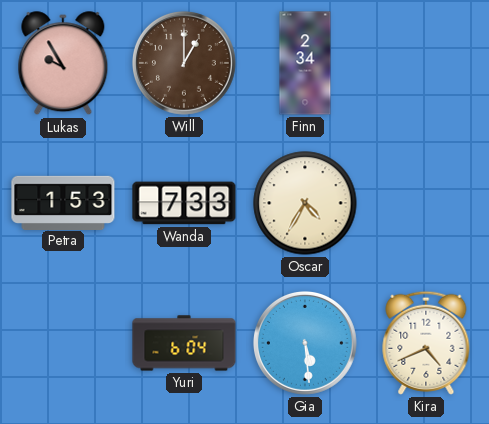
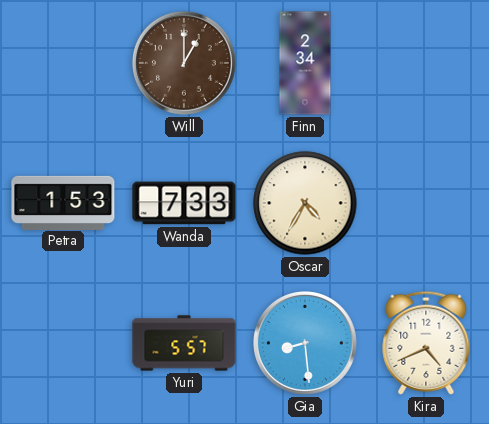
Lukas: 9:55 -> none
Yuri: 6:04 -> 5:57
Gia: 5:29 -> 8:29
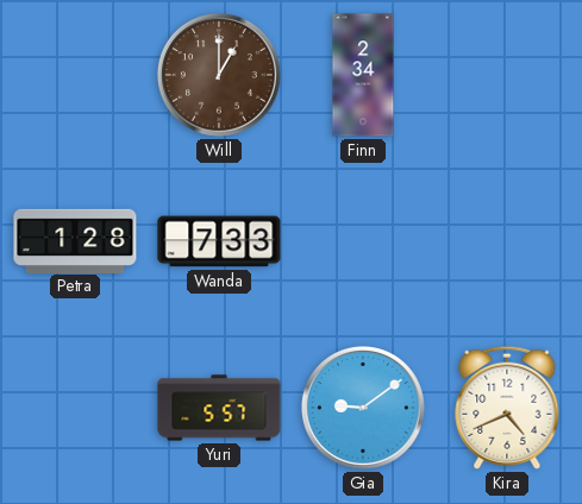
Petra: 1:53 -> 1:28
Oscar: 4:35 -> none
Gia: 8:29 -> 9:09
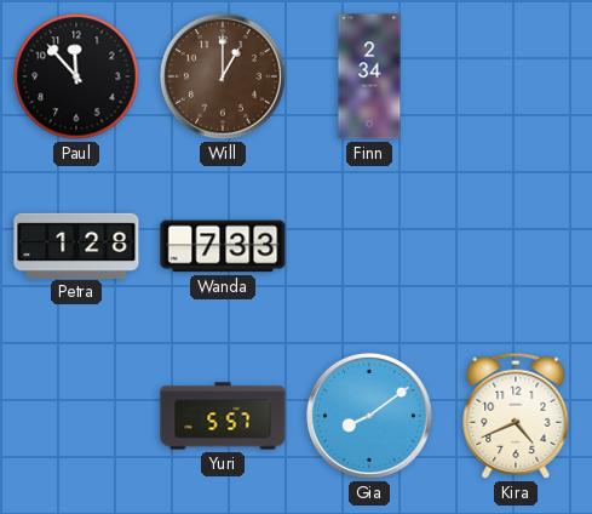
Paul: none -> 11:53
Gia: 9:09 -> 8:09
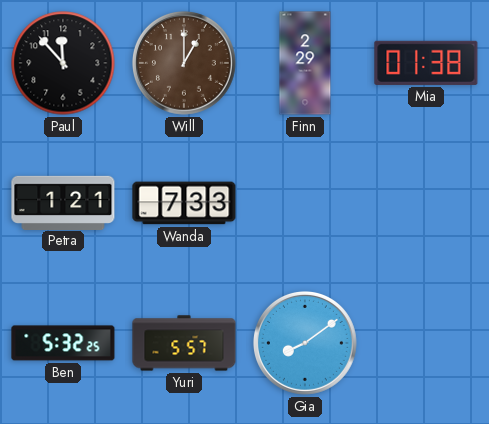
Finn: 2:34 -> 2:29
Mia: none -> 01:38
Petra: 1:28 -> 1:21
Ben: none -> 5:32
Kira: 4:41 -> none
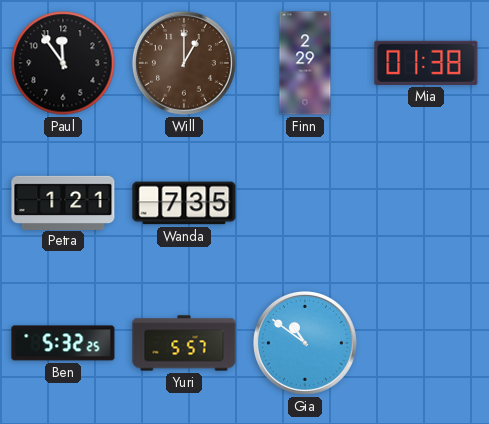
Paul: 11:53 -> 11:54
Wanda: 7:33 -> 7:35
Gia: 8:09 -> 10:51
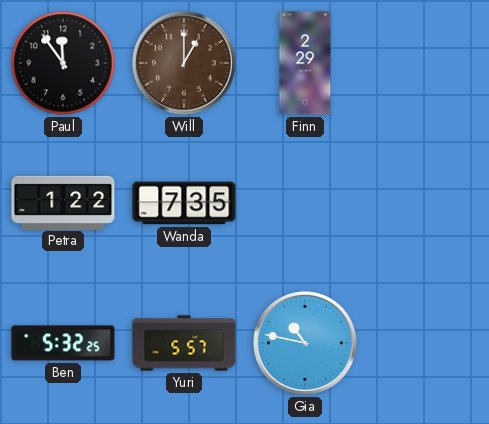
Mia: 01:38 -> none
Petra: 1:21 -> 1:22
Gia: 10:51 -> 10:47
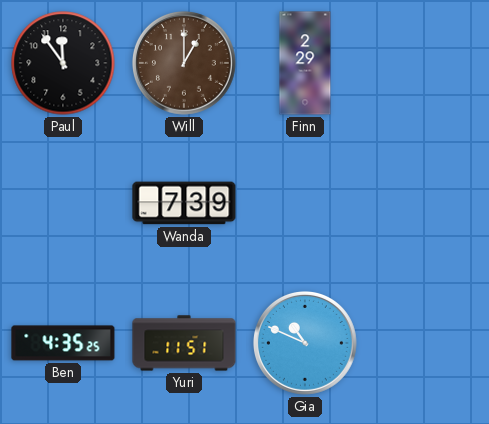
Petra: 1:22 -> none
Wanda: 7:35 -> 7:39
Ben: 5:32 -> 4:35
Yuri: 5:57 -> 11:51
Gia: 10:47 -> 10:49
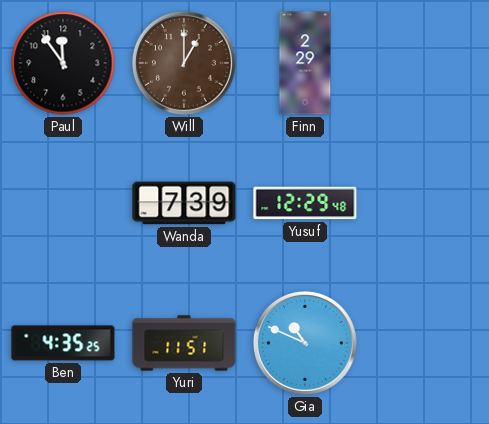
Yusuf: none -> 12:29
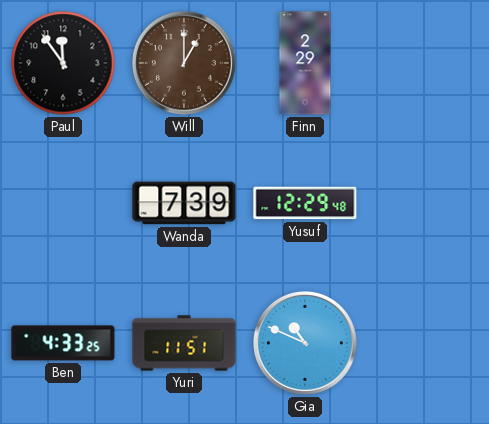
Ben: 4:35 -> 4:33
